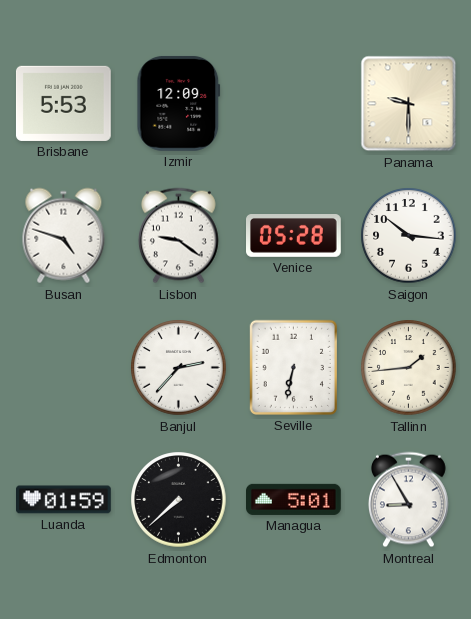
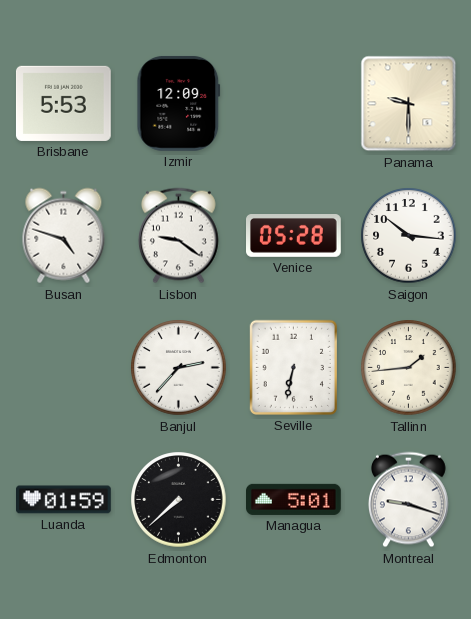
Montreal: 8:55 -> 9:18
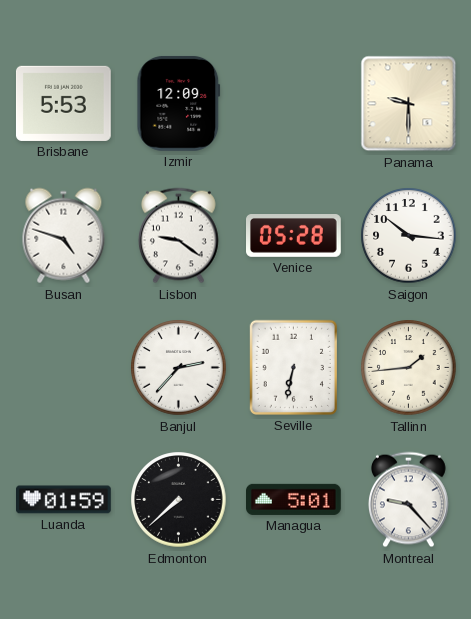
Montreal: 9:18 -> 9:23
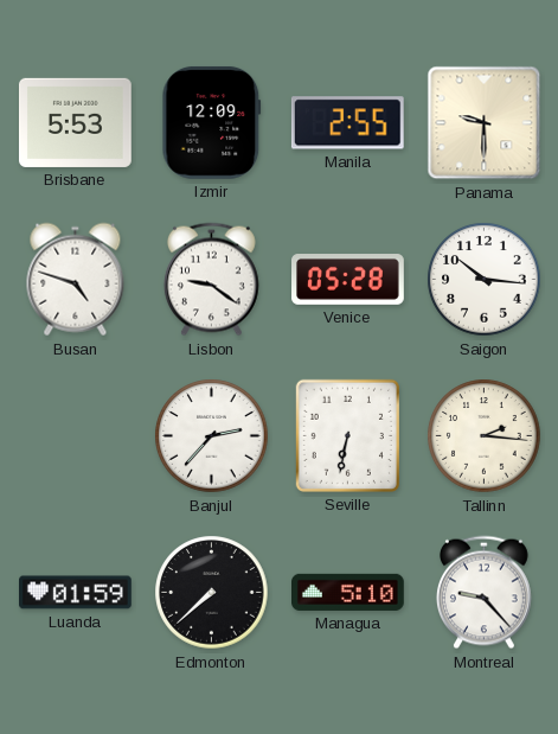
Manila: none -> 2:55
Tallinn: 1:44 -> 2:16
Managua: 5:01 -> 5:10
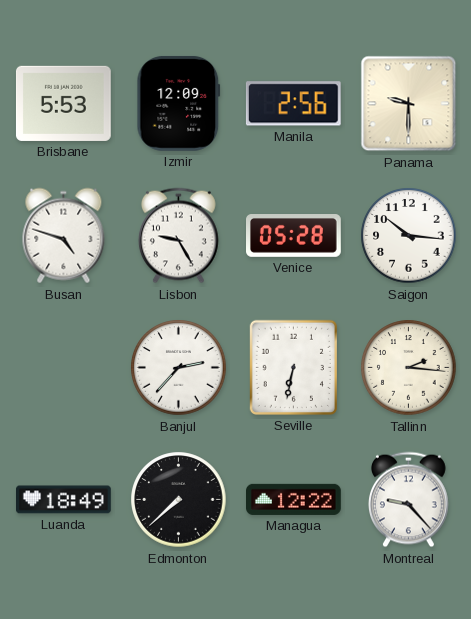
Manila: 2:55 -> 2:56
Lisbon: 9:21 -> 9:25
Luanda: 01:59 -> 18:49
Managua: 5:10 -> 12:22
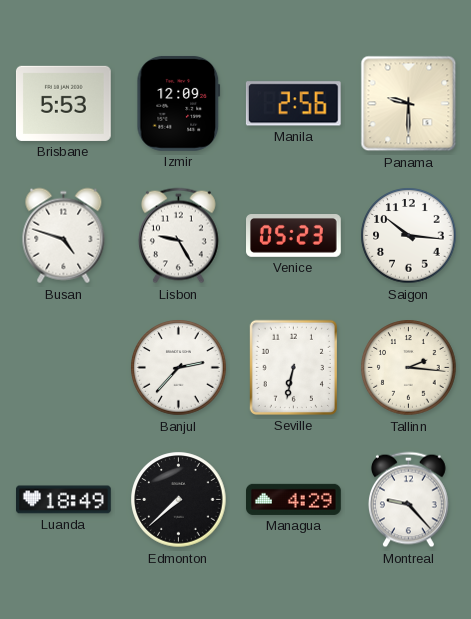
Venice: 05:28 -> 05:23
Managua: 12:22 -> 4:29
